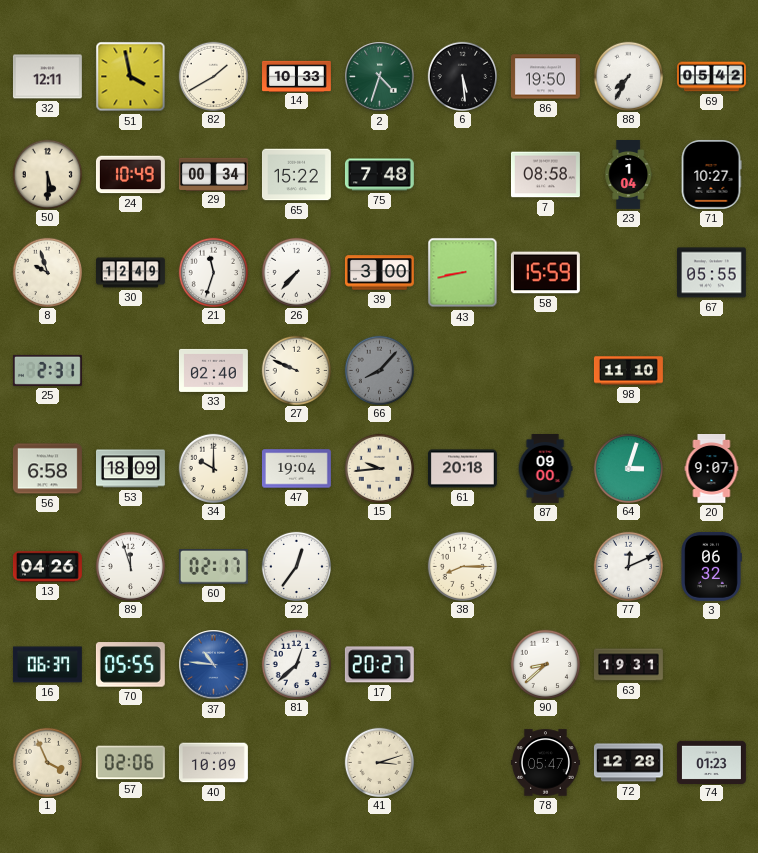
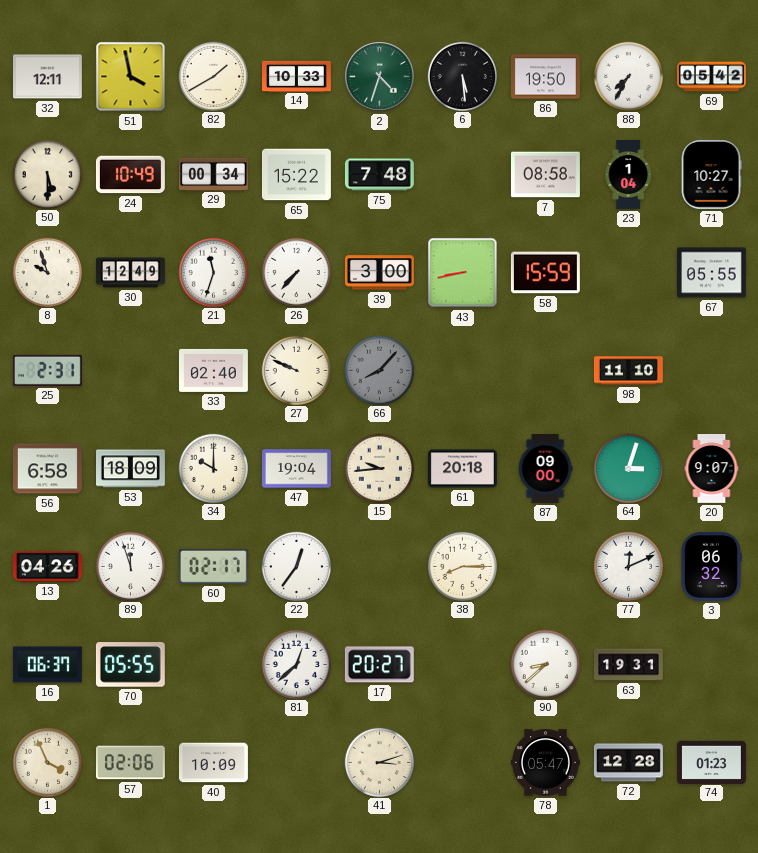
37: 10:46 -> none
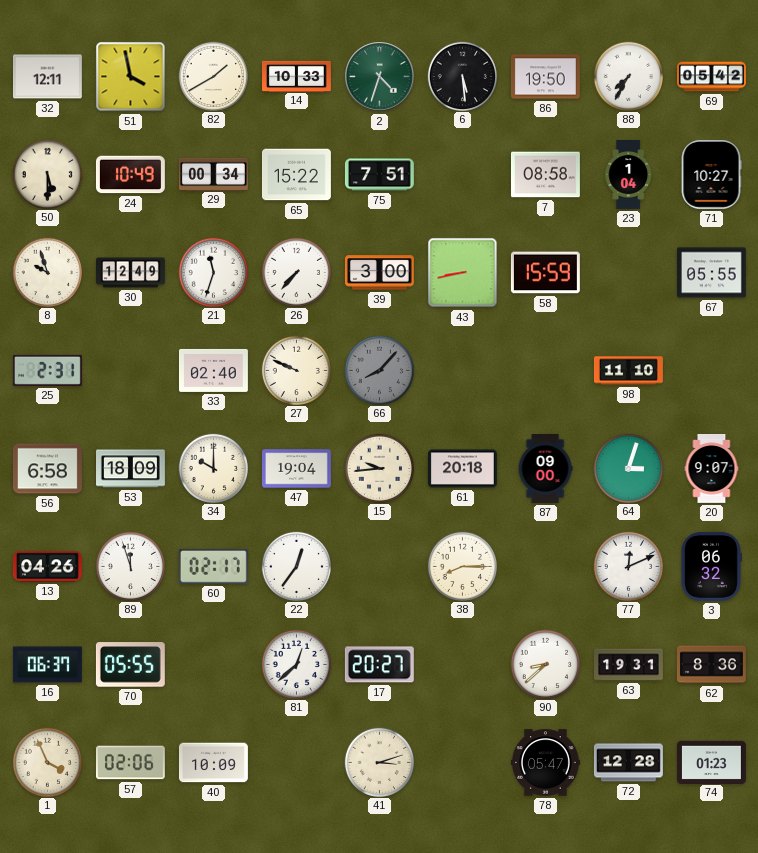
75: 7:48 -> 7:51
62: none -> 8:36
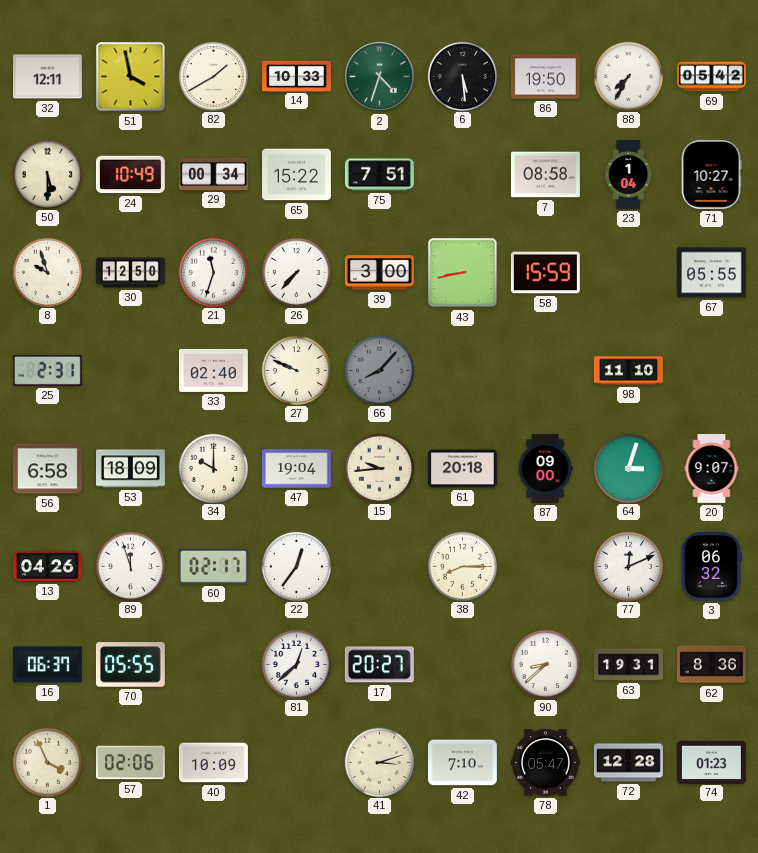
30: 12:49 -> 12:50
42: none -> 7:10
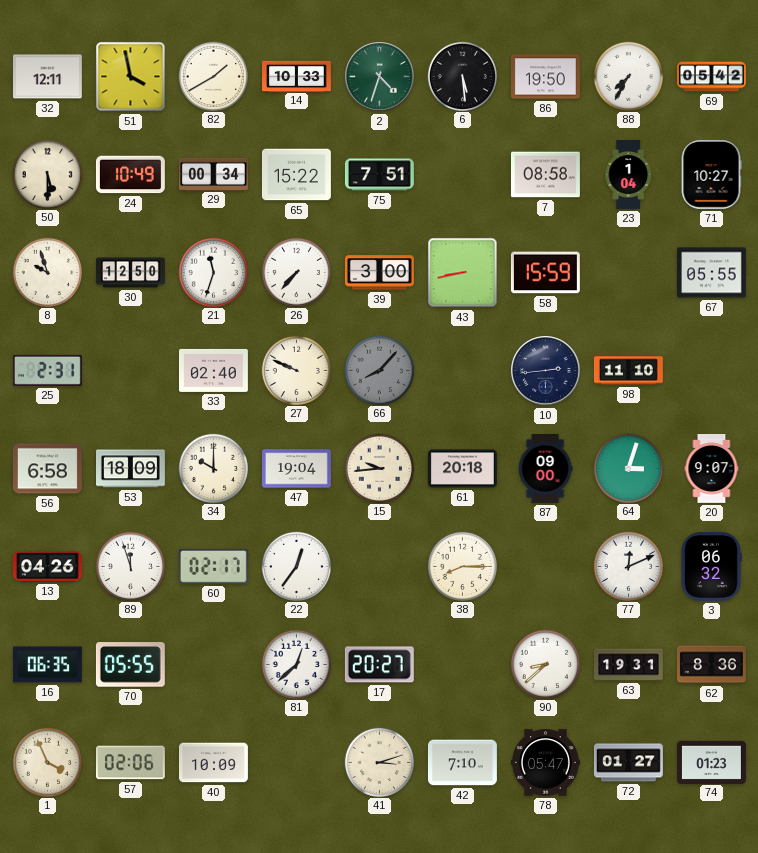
10: none -> 2:44
16: 06:37 -> 06:35
72: 12:28 -> 01:27
